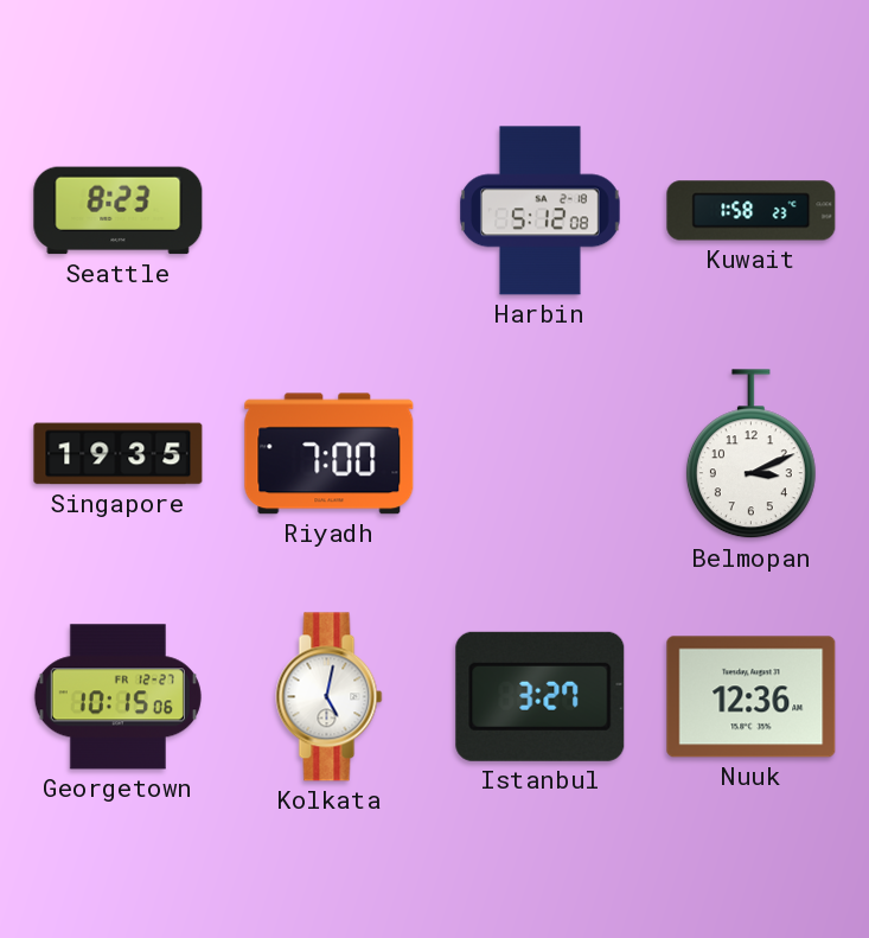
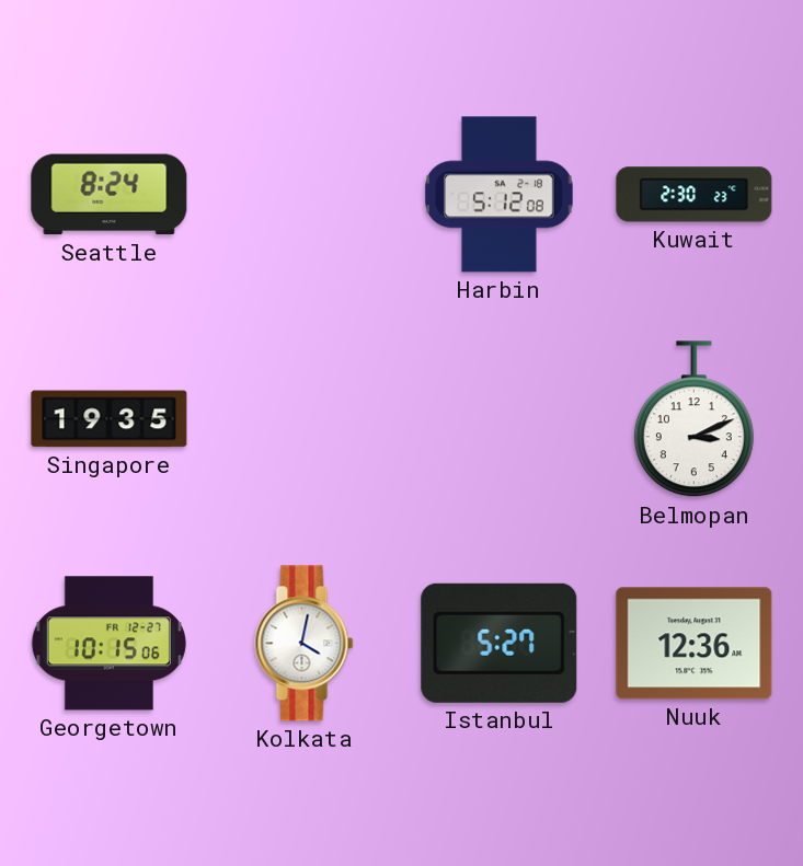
Seattle: 8:23 -> 8:24
Kuwait: 1:58 -> 2:30
Riyadh: 7:00 -> none
Kolkata: 5:02 -> 4:02
Istanbul: 3:27 -> 5:27
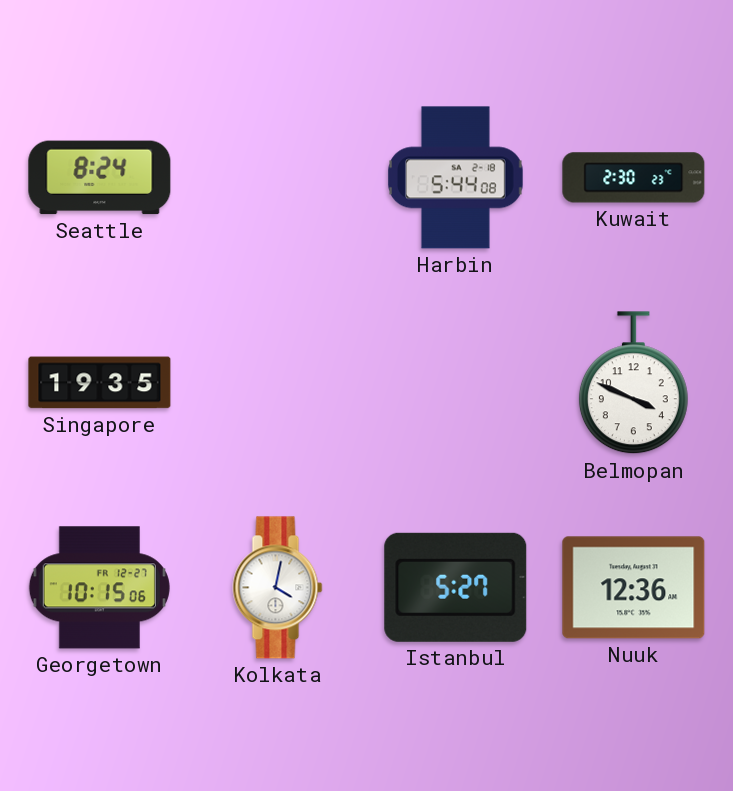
Harbin: 5:12 -> 5:44
Belmopan: 3:11 -> 3:49
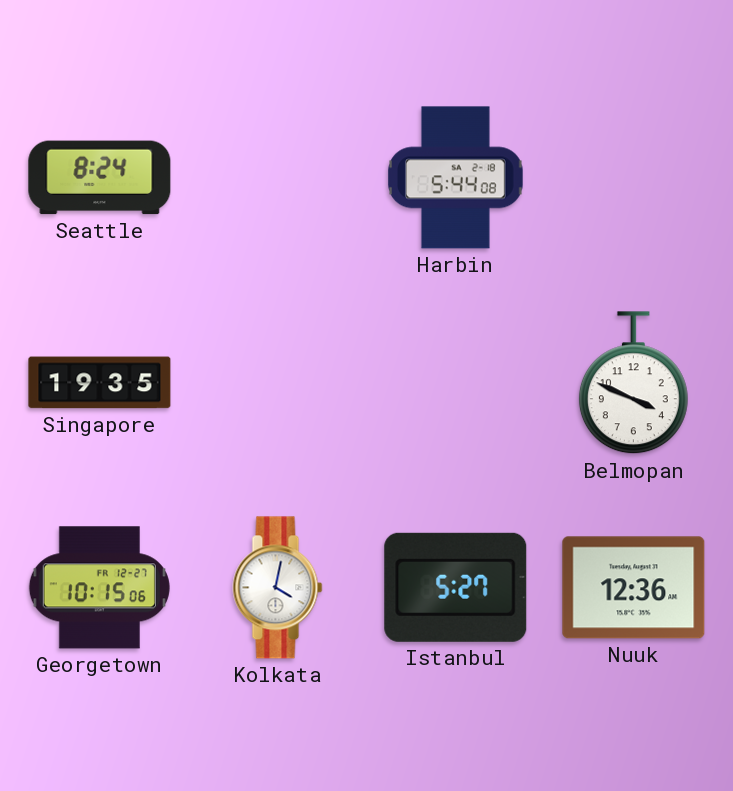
Kuwait: 2:30 -> none
